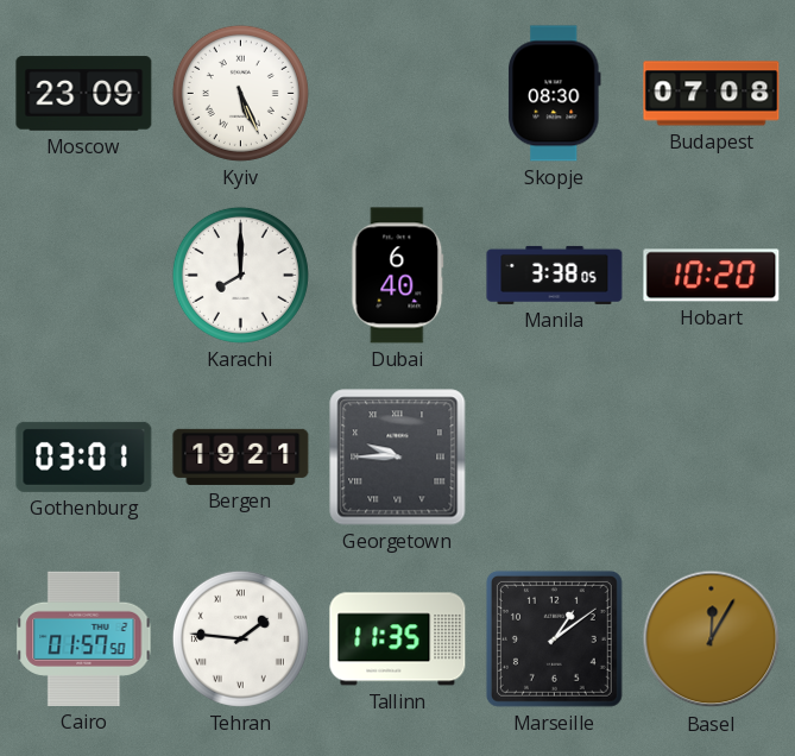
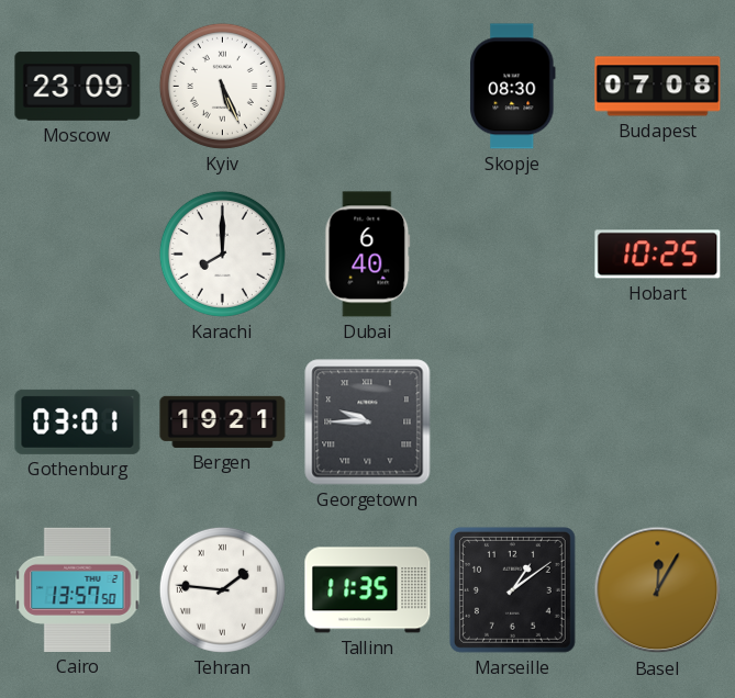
Manila: 3:38 -> none
Hobart: 10:20 -> 10:25
Cairo: 01:57 -> 13:57
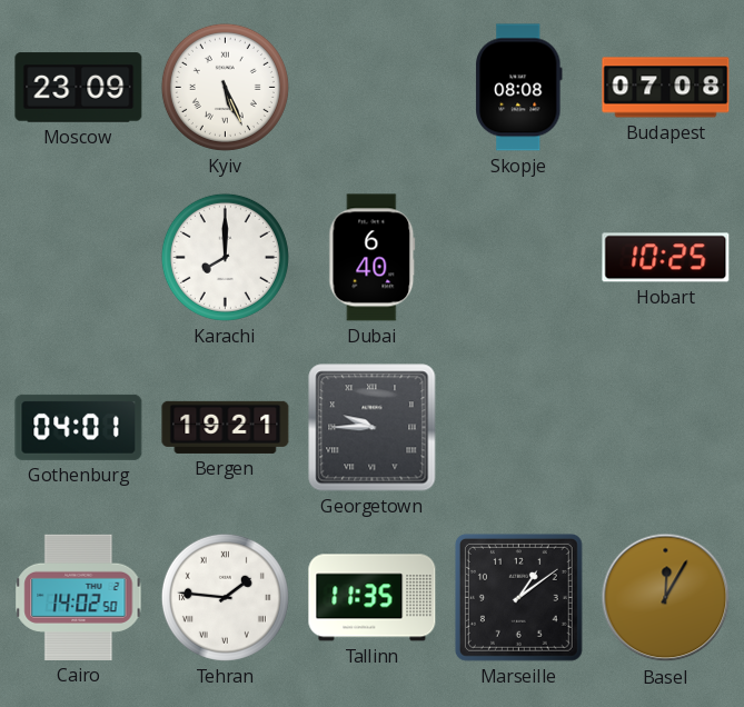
Skopje: 08:30 -> 08:08
Gothenburg: 03:01 -> 04:01
Cairo: 13:57 -> 14:02
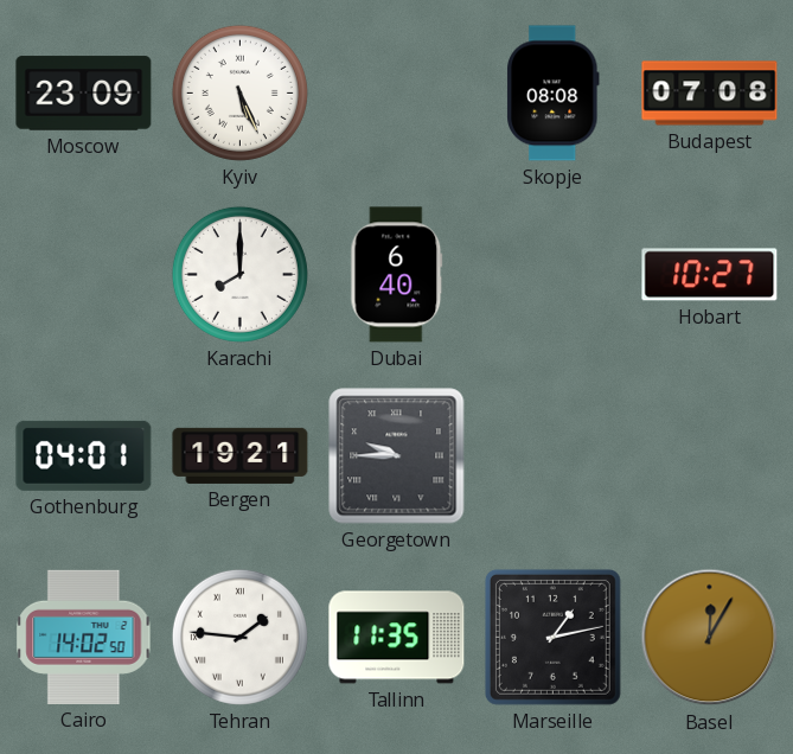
Hobart: 10:25 -> 10:27
Marseille: 1:09 -> 1:13
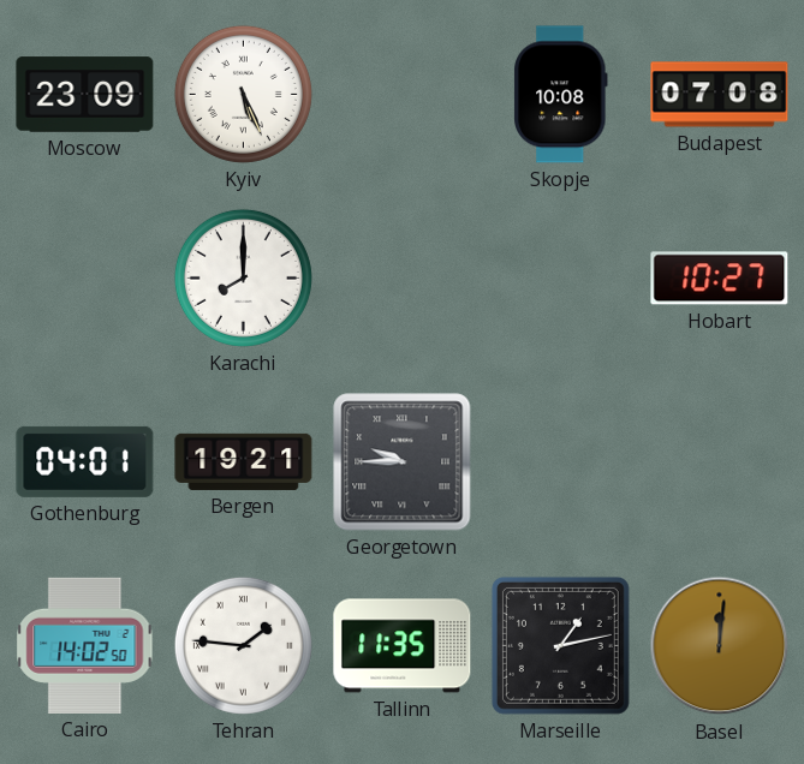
Skopje: 08:08 -> 10:08
Dubai: 6:40 -> none
Basel: 12:05 -> 12:01
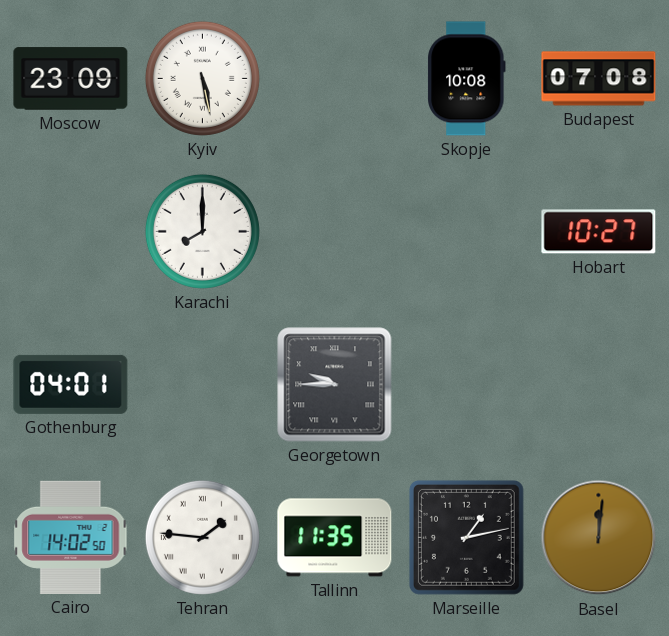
Kyiv: 5:26 -> 5:28
Bergen: 19:21 -> none
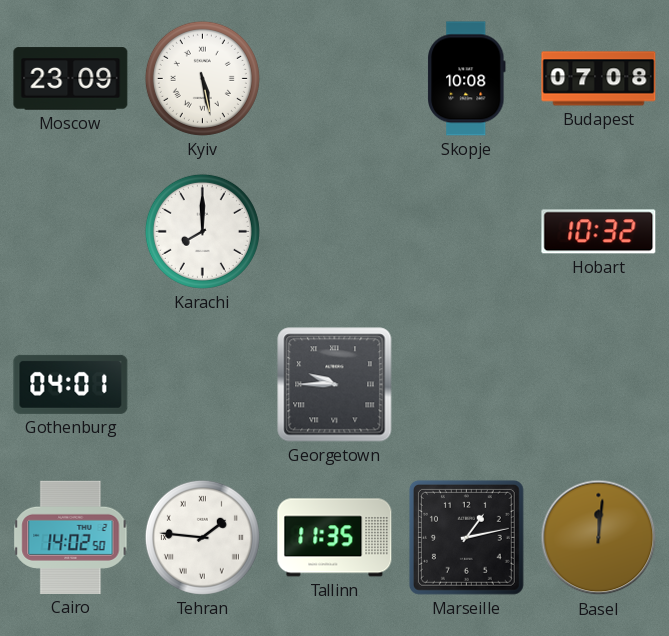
Hobart: 10:27 -> 10:32
